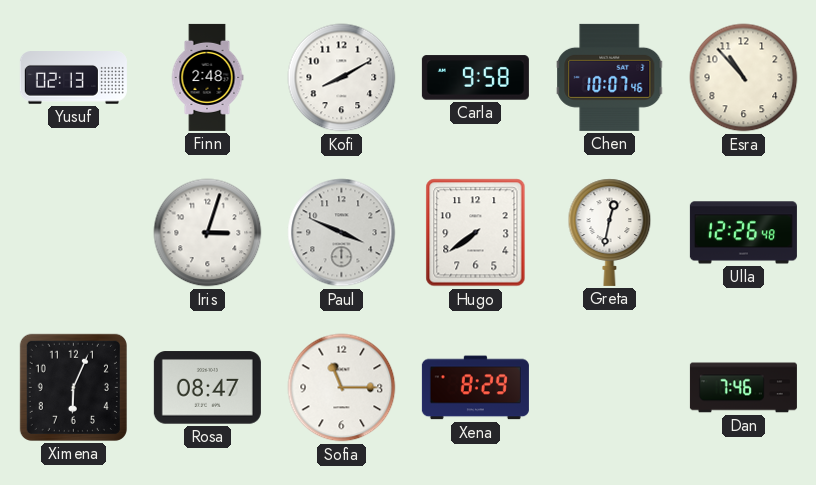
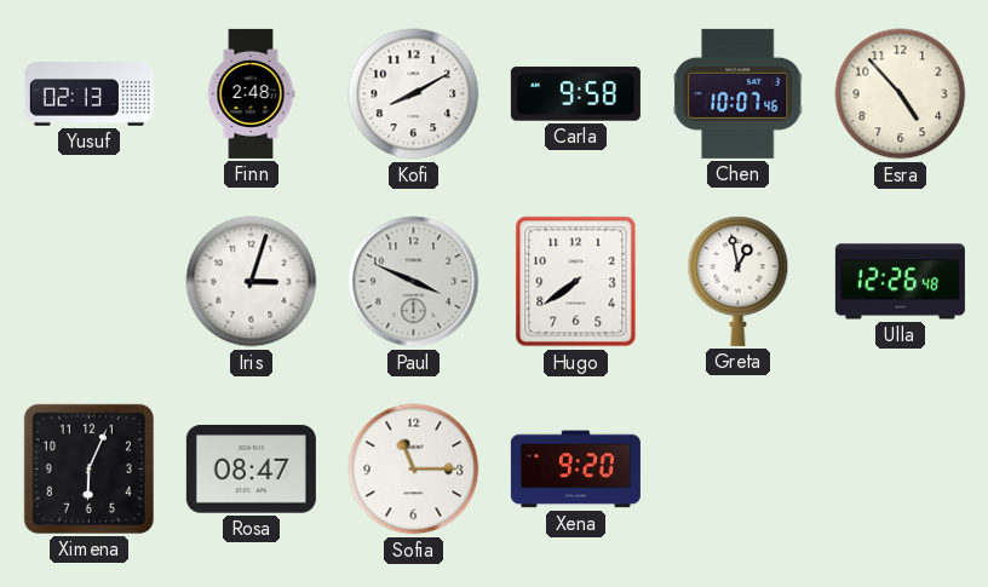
Esra: 10:53 -> 4:53
Greta: 12:32 -> 12:58
Xena: 8:29 -> 9:20
Dan: 7:46 -> none
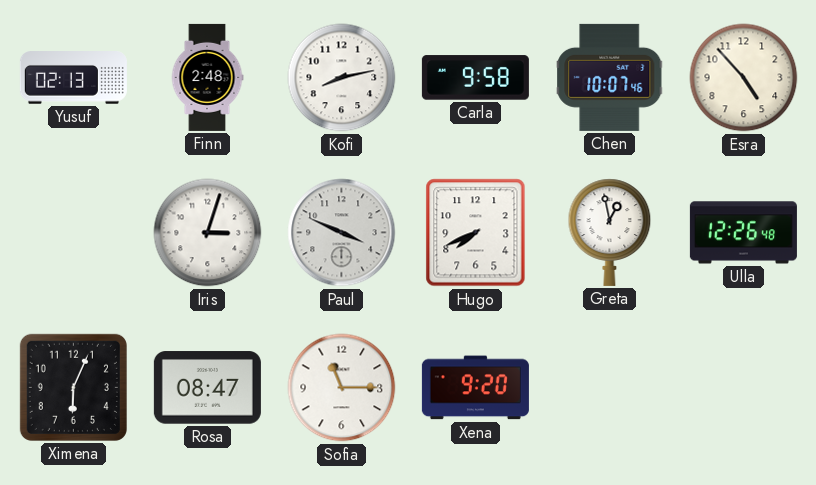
Kofi: 8:10 -> 8:13
Hugo: 7:39 -> 7:41
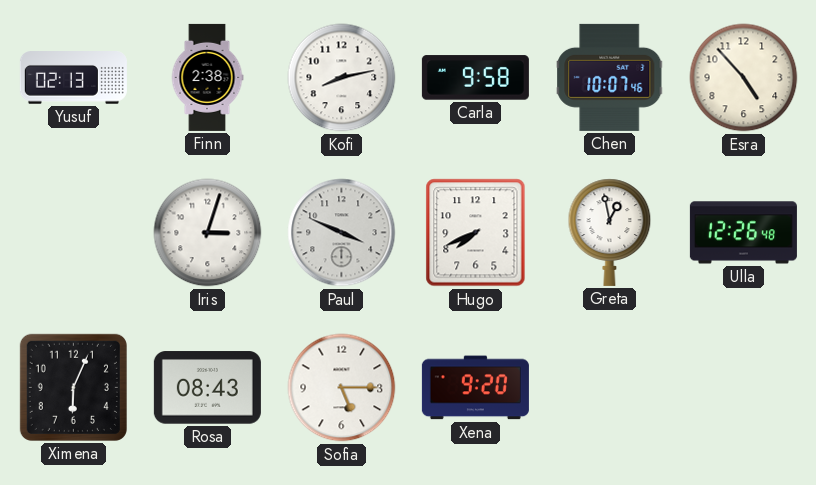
Finn: 2:48 -> 2:38
Rosa: 08:47 -> 08:43
Sofia: 11:15 -> 5:15
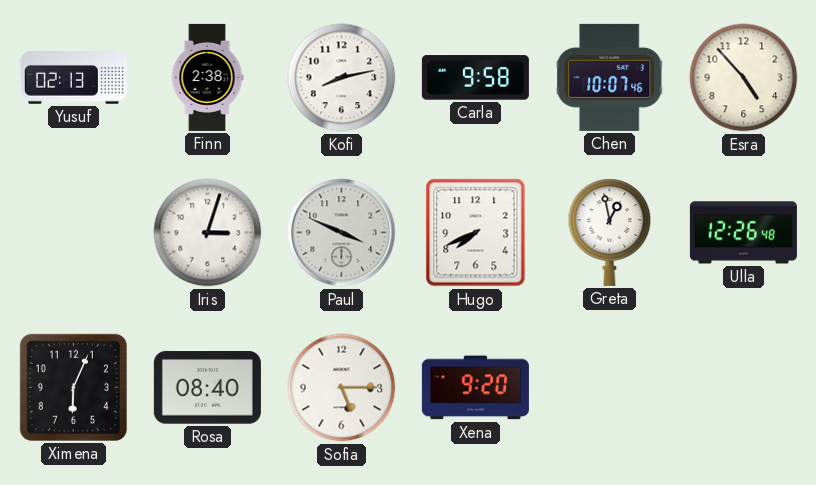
Rosa: 08:43 -> 08:40
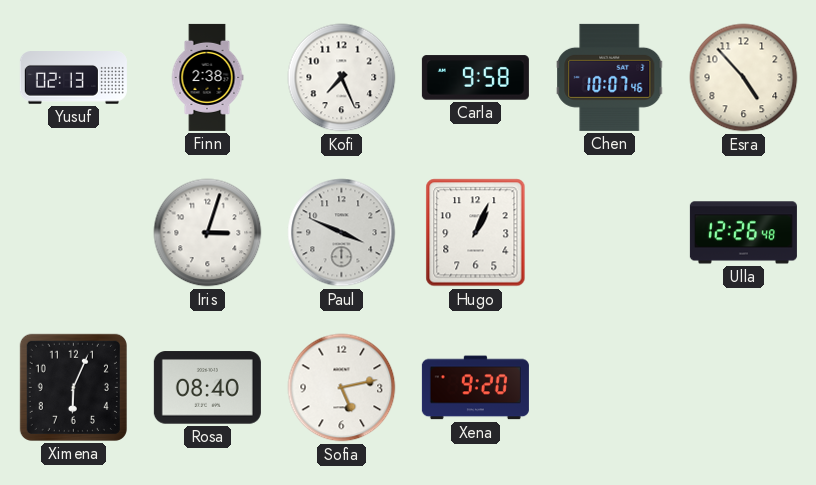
Kofi: 8:13 -> 7:26
Hugo: 7:41 -> 1:04
Greta: 12:58 -> none
Sofia: 5:15 -> 5:13
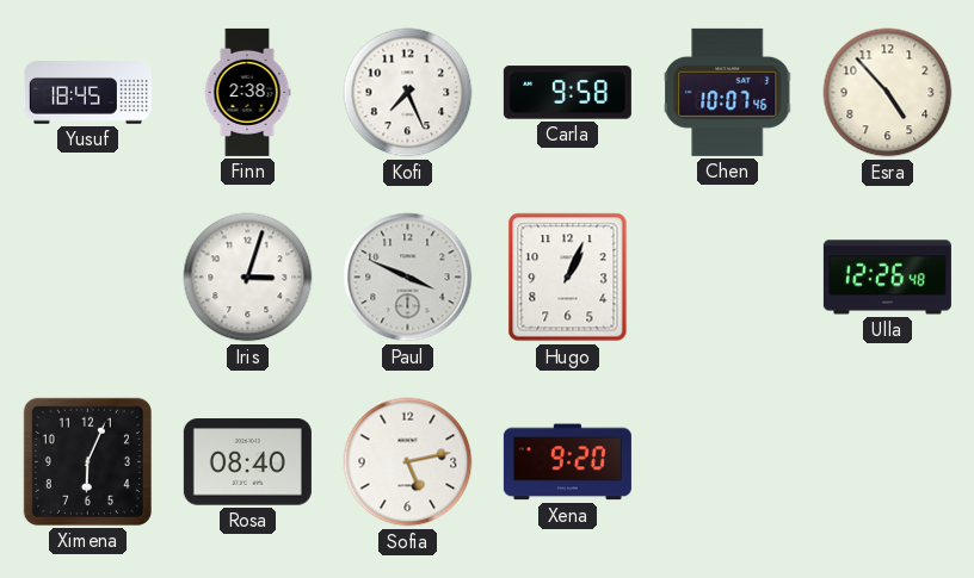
Yusuf: 02:13 -> 18:45
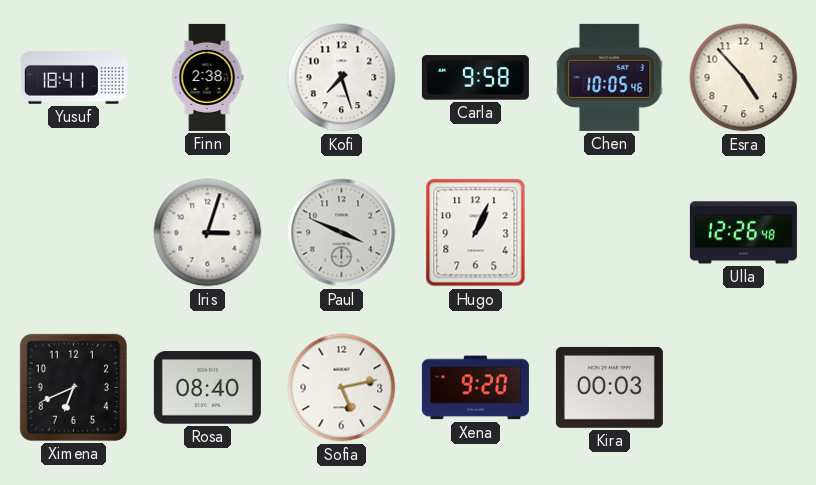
Yusuf: 18:45 -> 18:41
Kofi: 7:26 -> 7:27
Chen: 10:07 -> 10:05
Ximena: 6:04 -> 6:41
Kira: none -> 00:03
